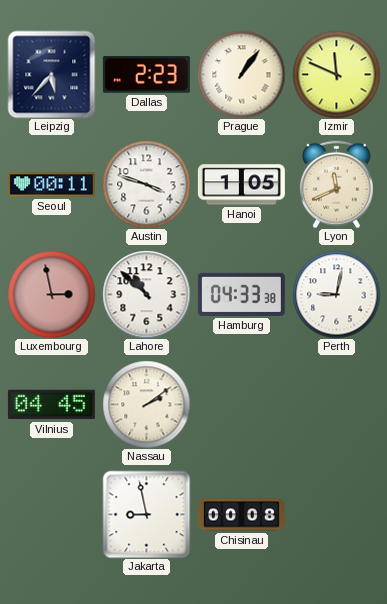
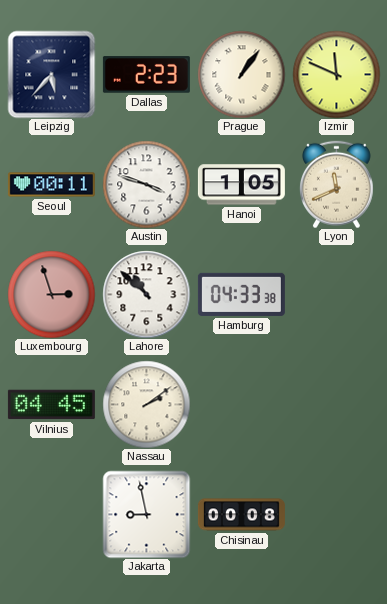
Luxembourg: 2:58 -> 2:57
Perth: 9:02 -> none
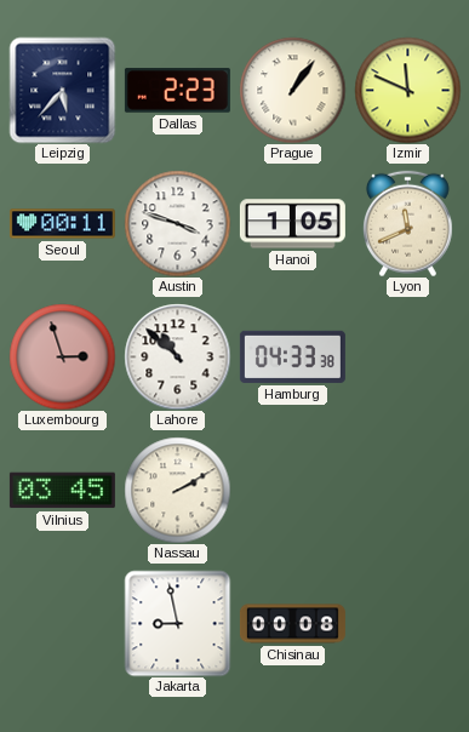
Vilnius: 04:45 -> 03:45
Nassau: 2:09 -> 2:10
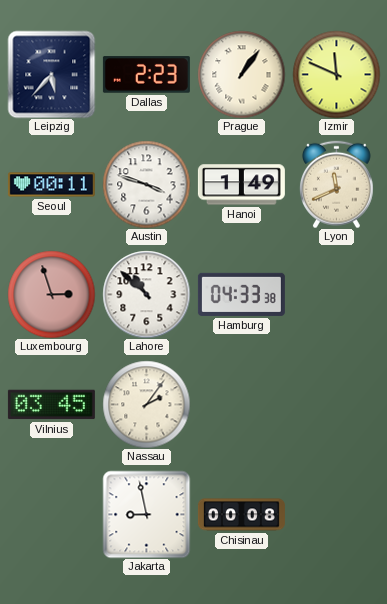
Hanoi: 1:05 -> 1:49
Nassau: 2:10 -> 2:06
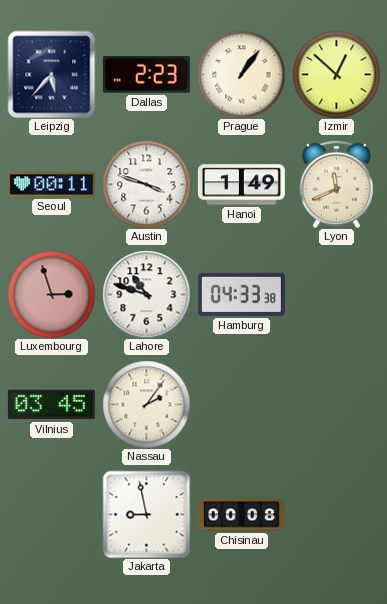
Izmir: 11:49 -> 12:52
Lahore: 10:52 -> 10:48
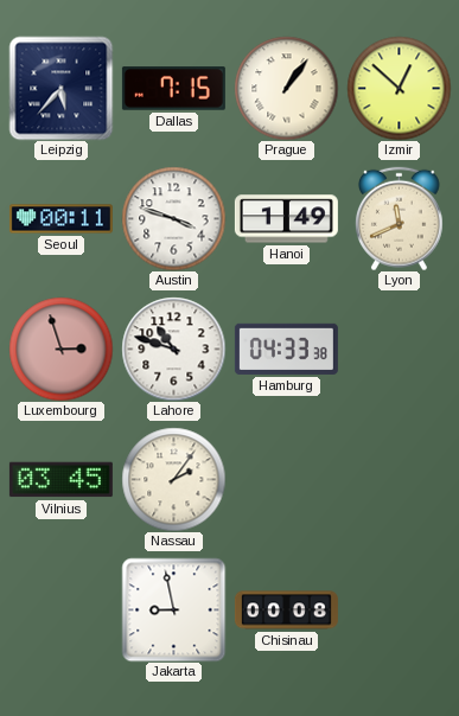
Dallas: 2:23 -> 7:15
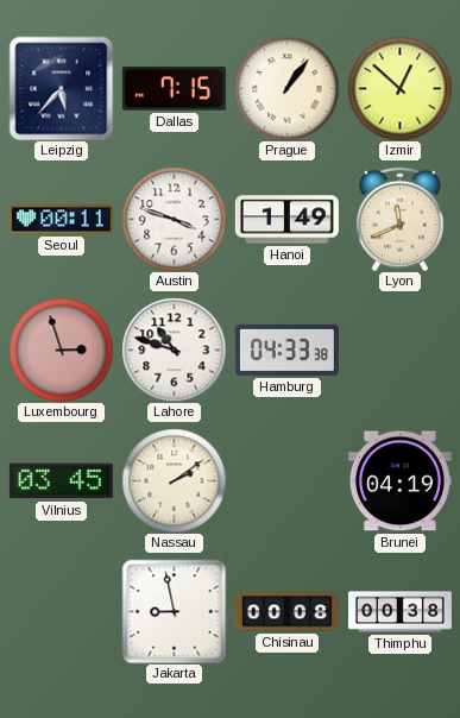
Nassau: 2:06 -> 2:09
Brunei: none -> 04:19
Thimphu: none -> 00:38
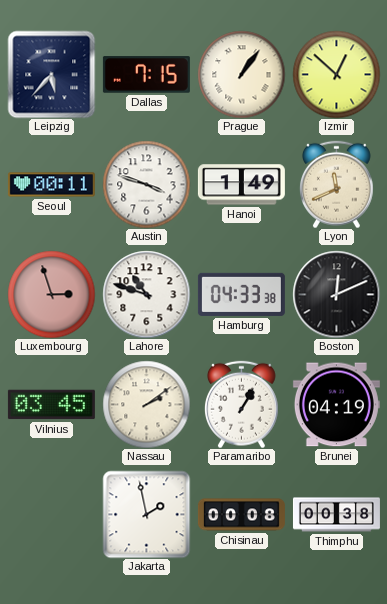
Boston: none -> 12:11
Paramaribo: none -> 1:05
Jakarta: 8:58 -> 1:58
